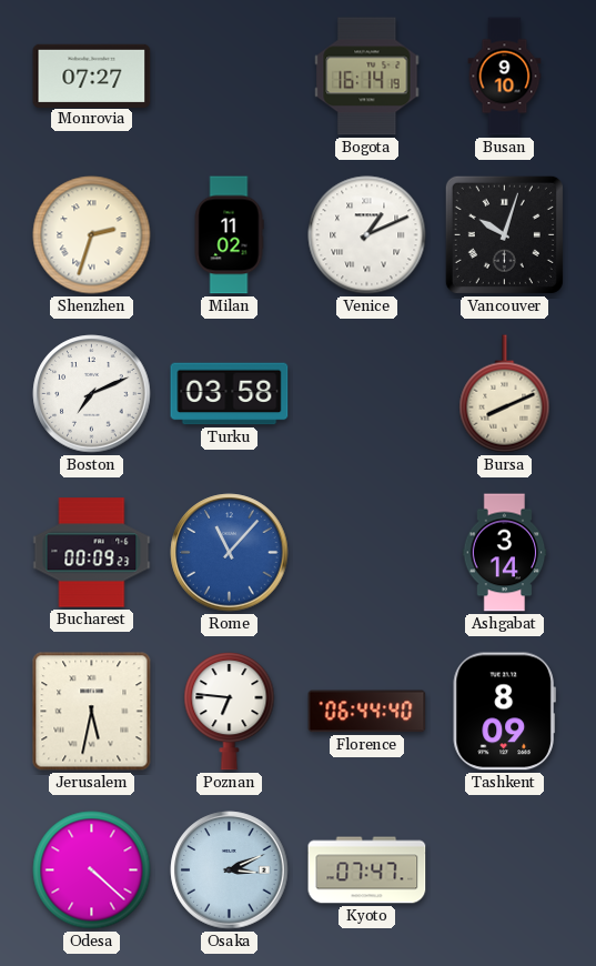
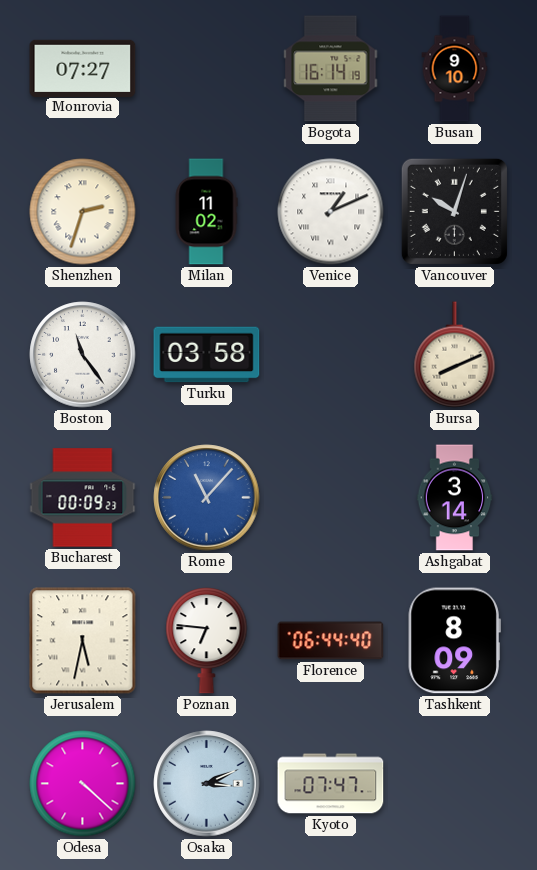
Boston: 7:11 -> 11:24
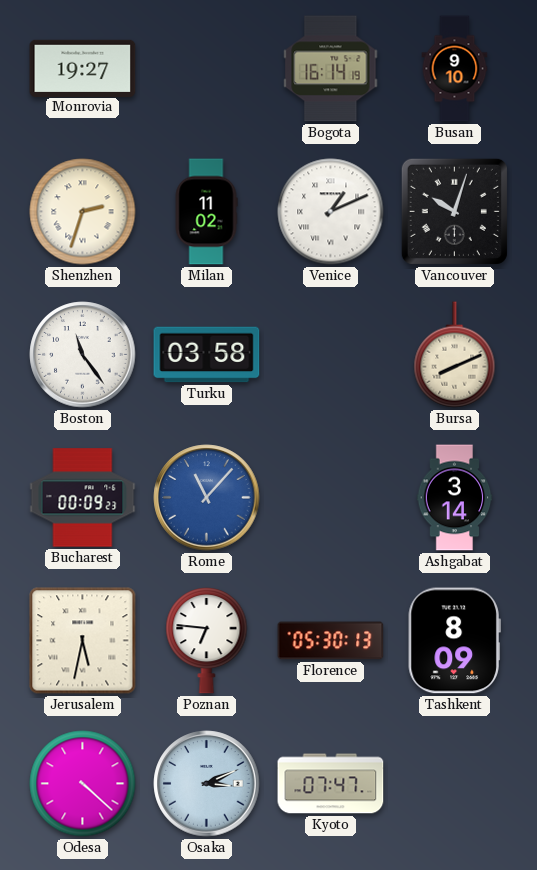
Monrovia: 07:27 -> 19:27
Florence: 06:44 -> 05:30
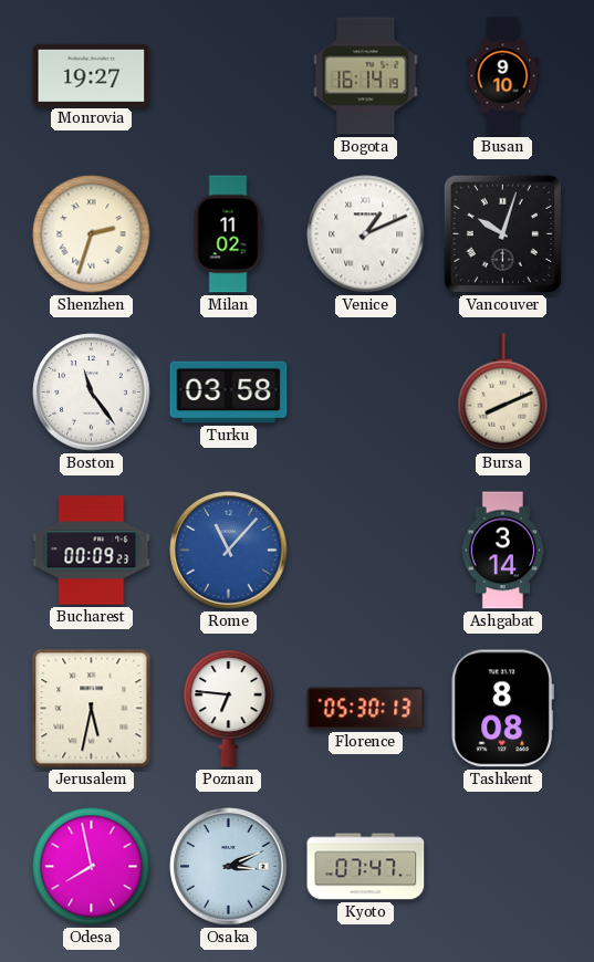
Tashkent: 8:09 -> 8:08
Odesa: 4:22 -> 7:58
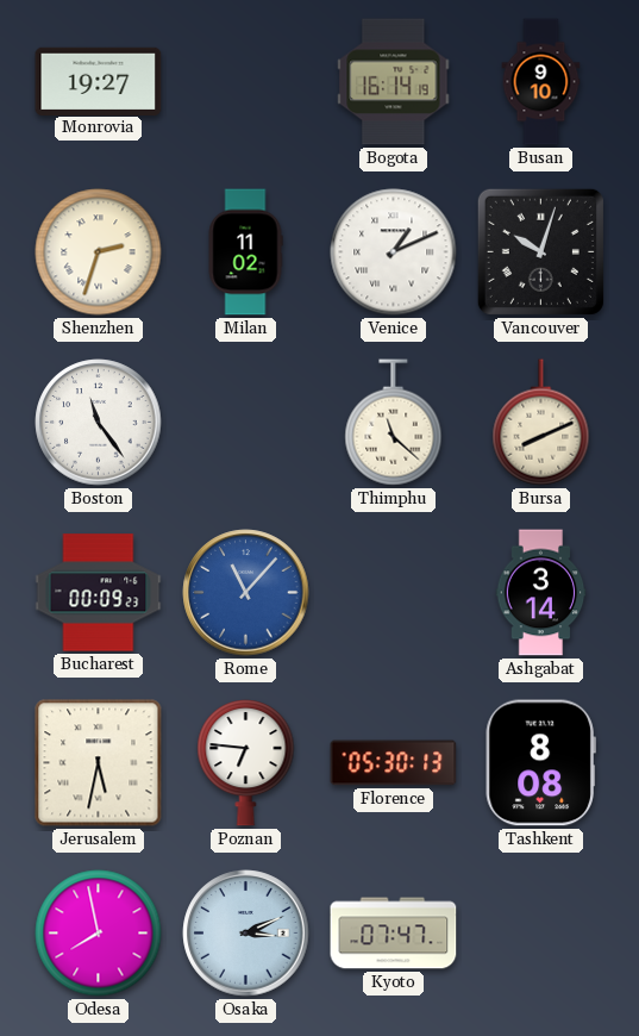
Turku: 03:58 -> none
Thimphu: none -> 11:22
